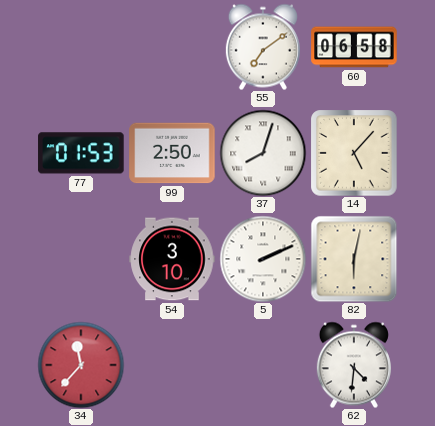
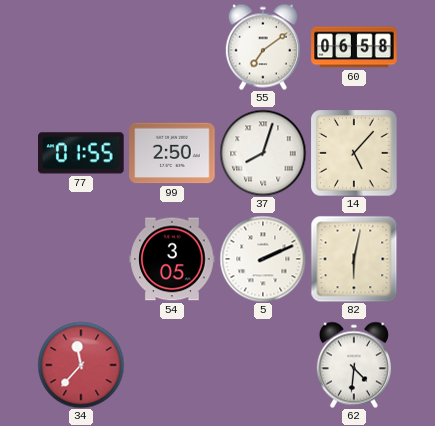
77: 01:53 -> 01:55
54: 3:10 -> 3:05
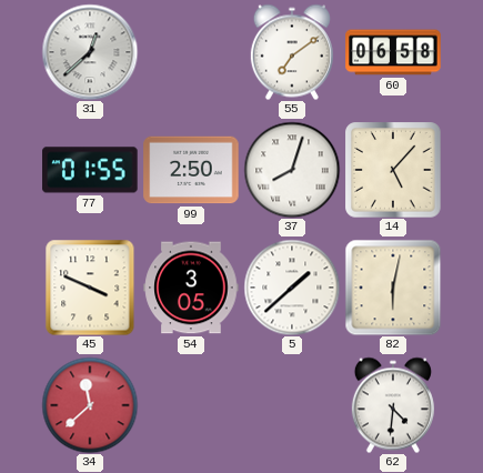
31: none -> 12:38
45: none -> 3:49
5: 2:11 -> 1:38
34: 11:37 -> 11:38
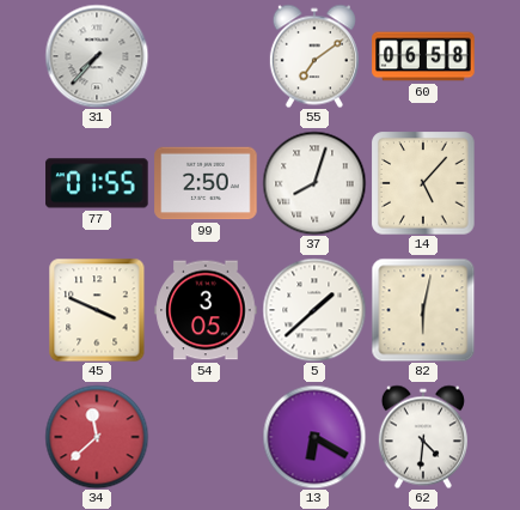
31: 12:38 -> 7:37
13: none -> 6:20
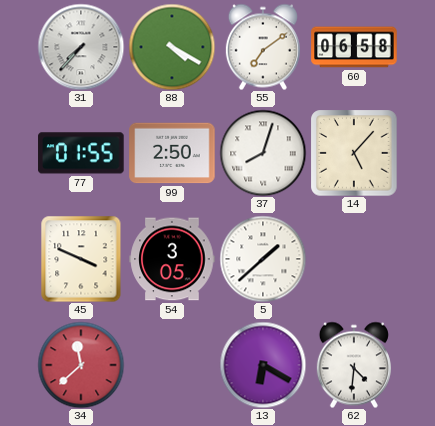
88: none -> 4:20
82: 6:02 -> none
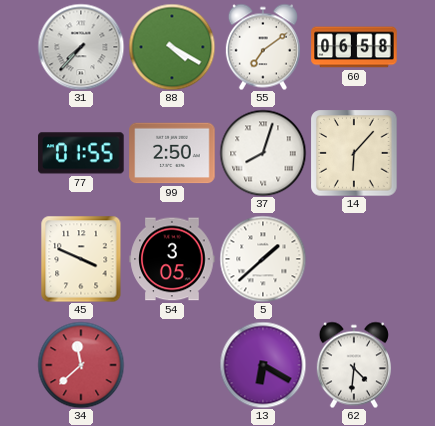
14: 5:07 -> 6:07
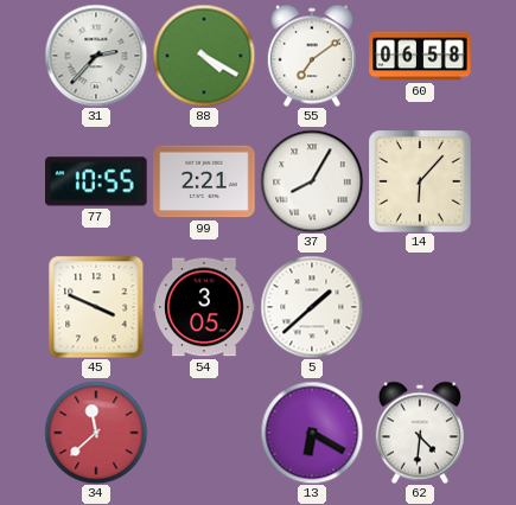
31: 7:37 -> 2:37
77: 01:55 -> 10:55
99: 2:50 -> 2:21
37: 8:03 -> 8:05
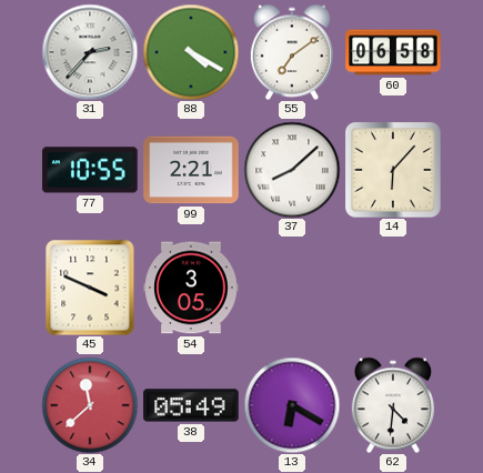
37: 8:05 -> 8:08
5: 1:38 -> none
38: none -> 05:49
